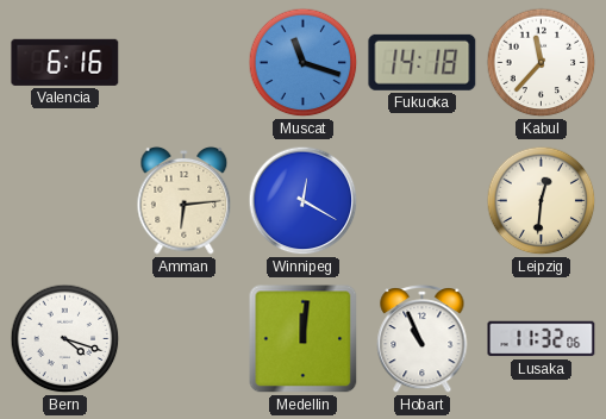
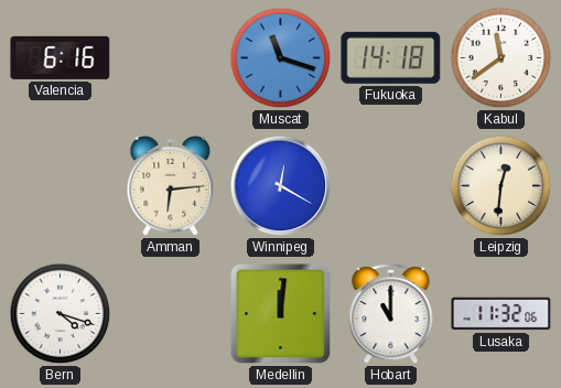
Kabul: 11:37 -> 11:39
Hobart: 10:56 -> 11:00
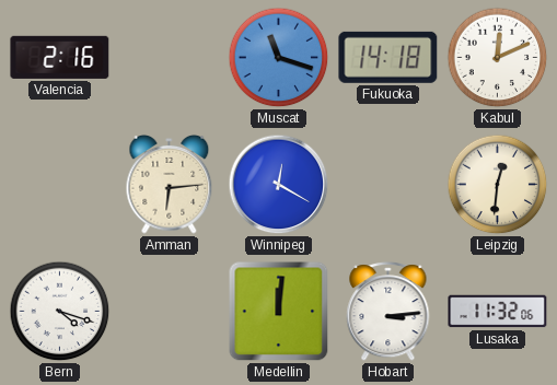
Valencia: 6:16 -> 2:16
Kabul: 11:39 -> 12:11
Hobart: 11:00 -> 3:14
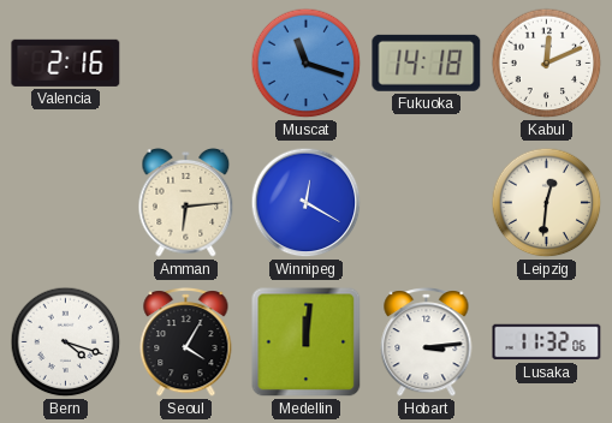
Seoul: none -> 4:05
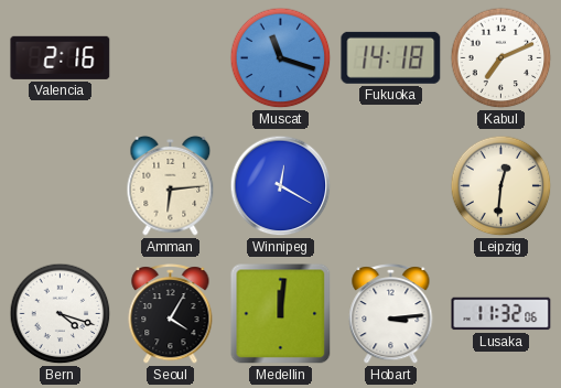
Kabul: 12:11 -> 7:11
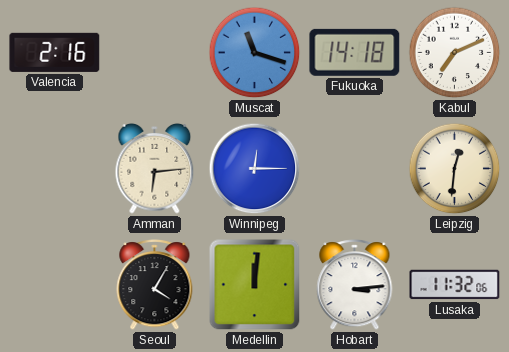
Winnipeg: 12:20 -> 12:15
Bern: 4:18 -> none
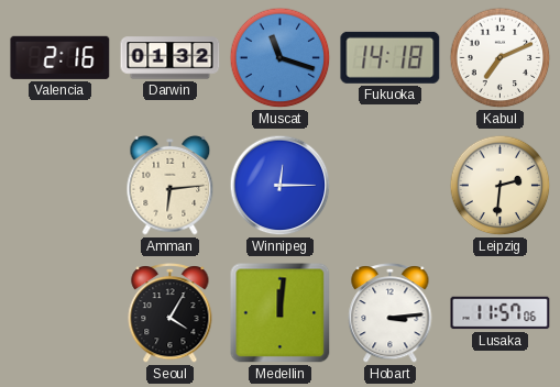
Darwin: none -> 01:32
Leipzig: 12:31 -> 2:31
Lusaka: 11:32 -> 11:57
